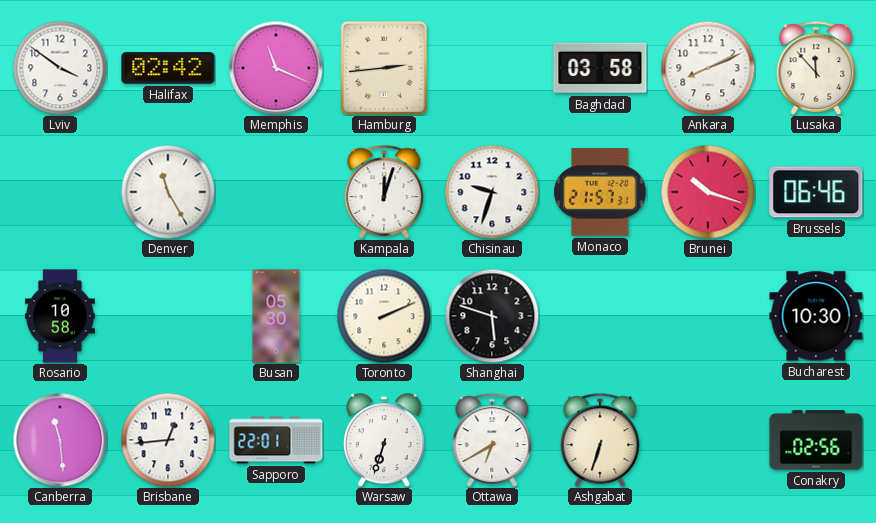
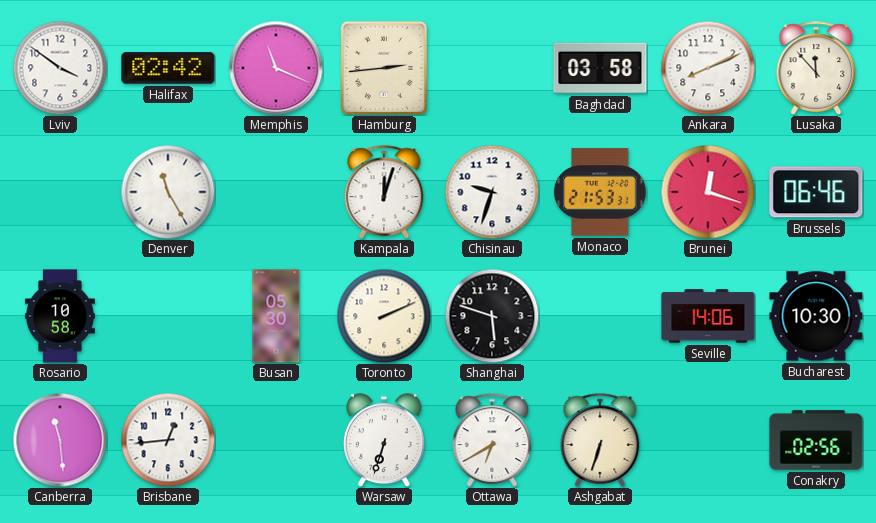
Monaco: 21:57 -> 21:53
Brunei: 10:18 -> 12:18
Seville: none -> 14:06
Sapporo: 22:01 -> none
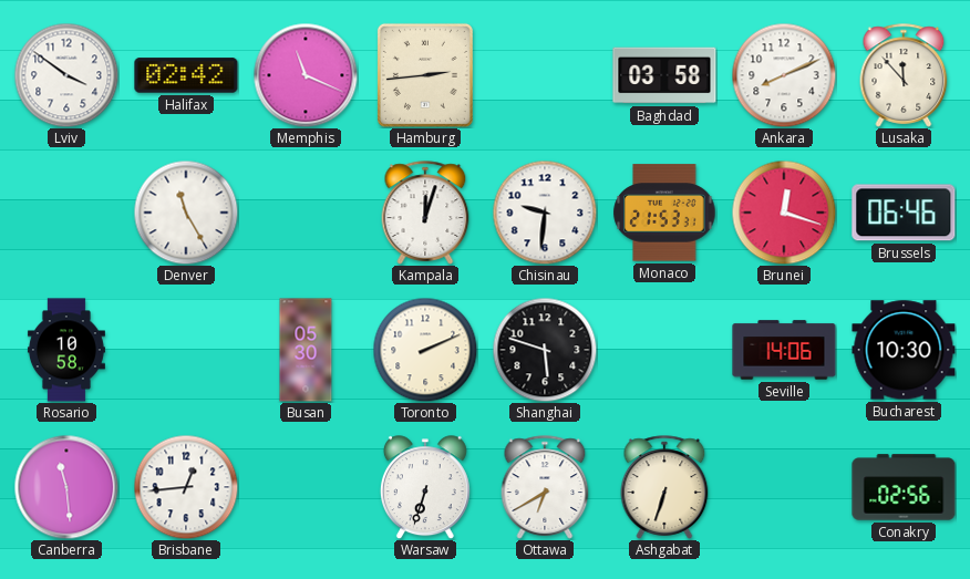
Chisinau: 9:33 -> 9:31
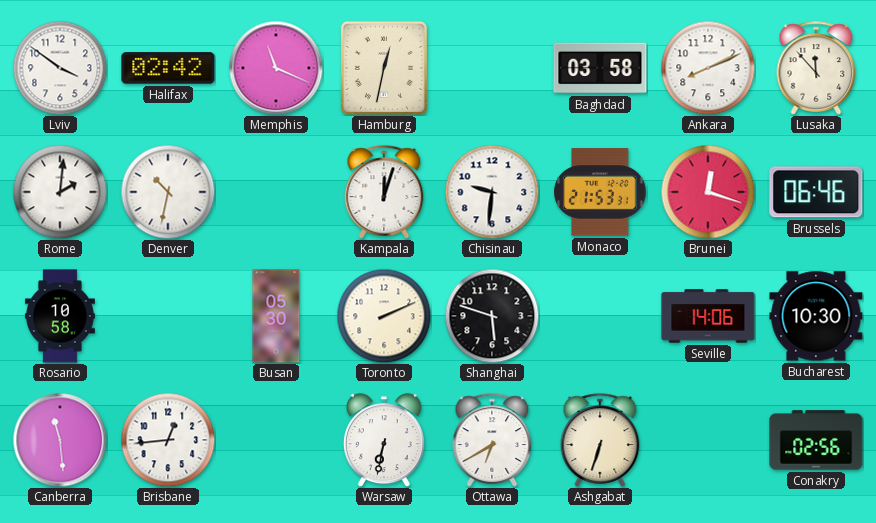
Hamburg: 2:44 -> 12:32
Rome: none -> 2:01
Denver: 11:25 -> 10:32
Warsaw: 6:33 -> 6:32
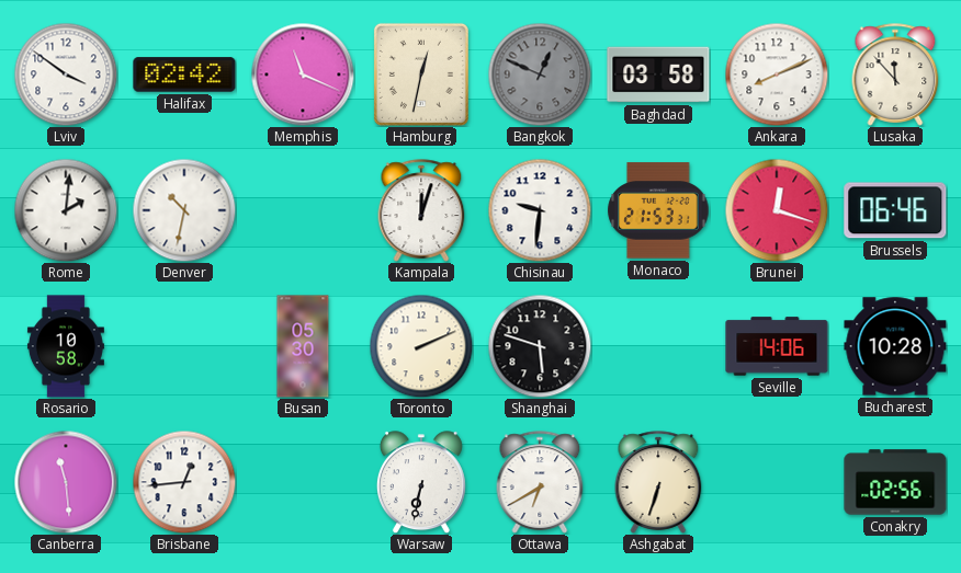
Bangkok: none -> 12:49
Bucharest: 10:30 -> 10:28
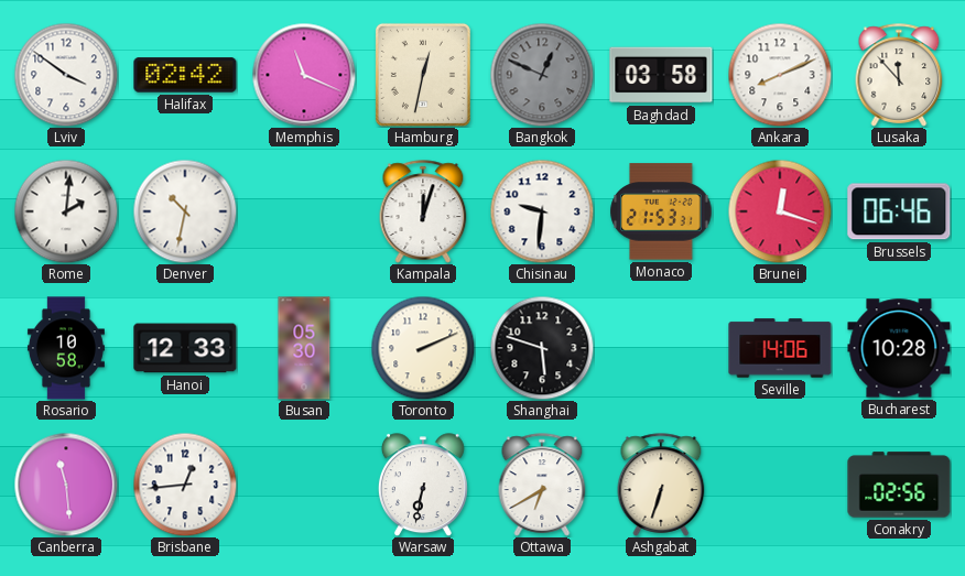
Hanoi: none -> 12:33
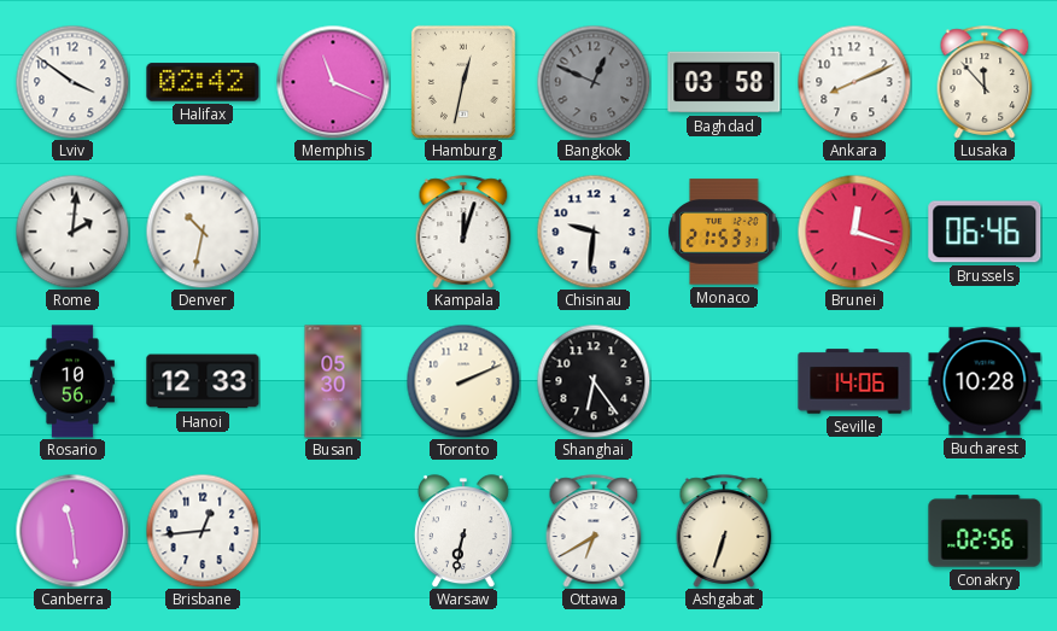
Rosario: 10:58 -> 10:56
Shanghai: 5:48 -> 6:24
